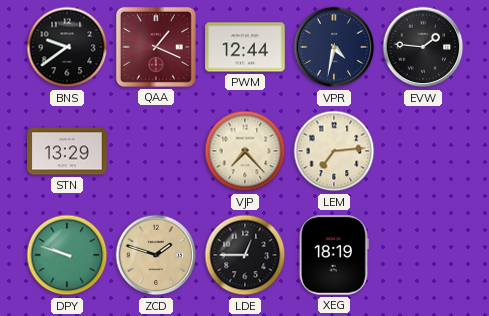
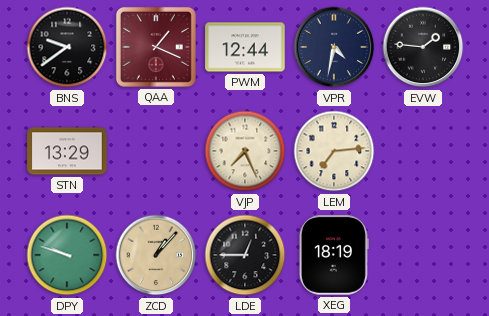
VJP: 7:23 -> 7:26
ZCD: 1:48 -> 1:07
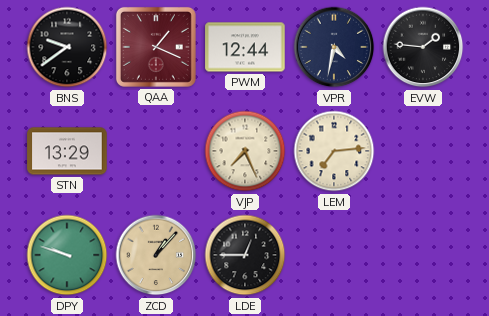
XEG: 18:19 -> none
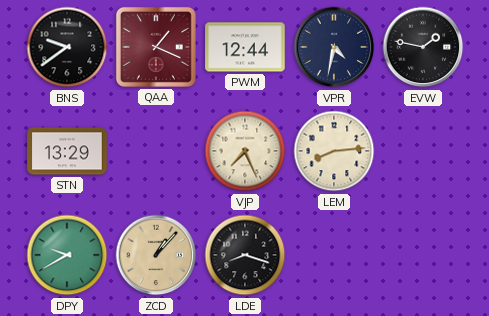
EVW: 1:46 -> 1:47
LEM: 7:14 -> 8:14
DPY: 9:48 -> 9:40
LDE: 12:45 -> 8:18
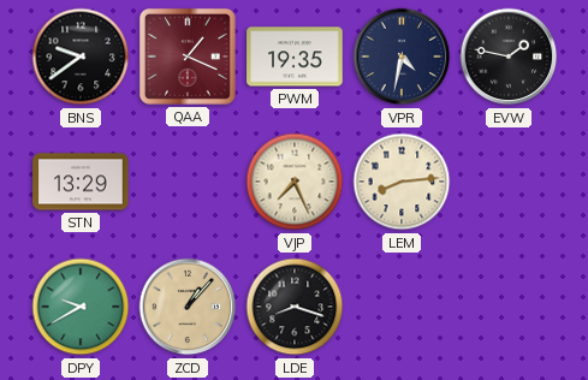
PWM: 12:44 -> 19:35
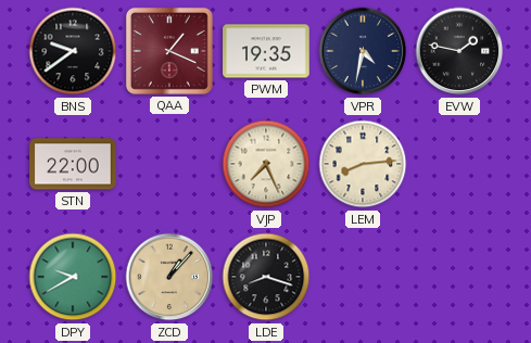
STN: 13:29 -> 22:00
